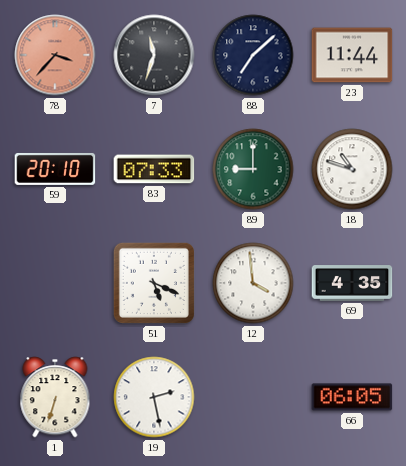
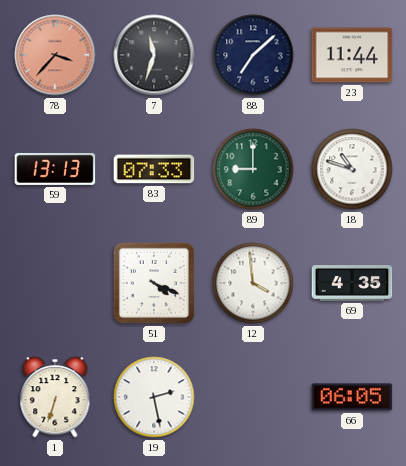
59: 20:10 -> 13:13
51: 5:19 -> 4:19
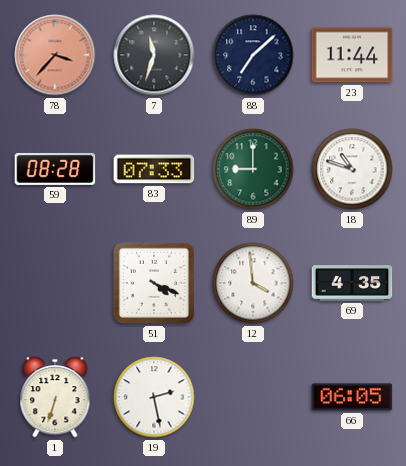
59: 13:13 -> 08:28
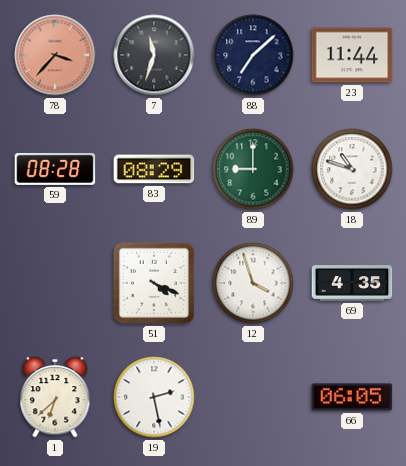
83: 07:33 -> 08:29
12: 3:59 -> 3:57
1: 6:33 -> 6:38
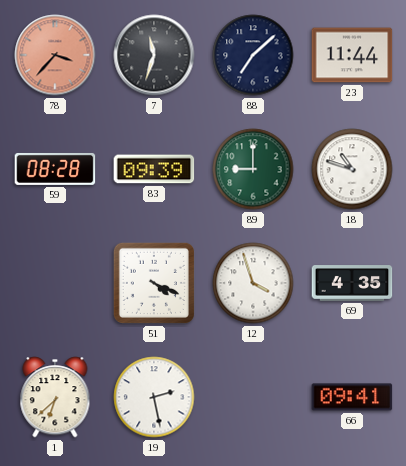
83: 08:29 -> 09:39
66: 06:05 -> 09:41
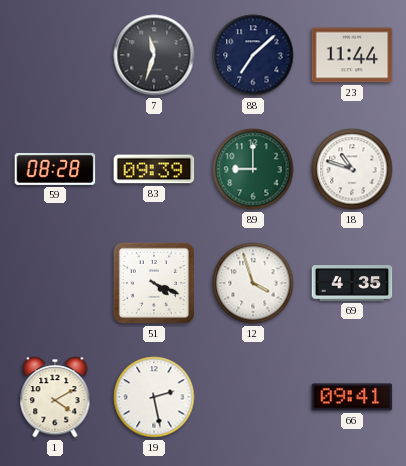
78: 3:37 -> none
1: 6:38 -> 4:10
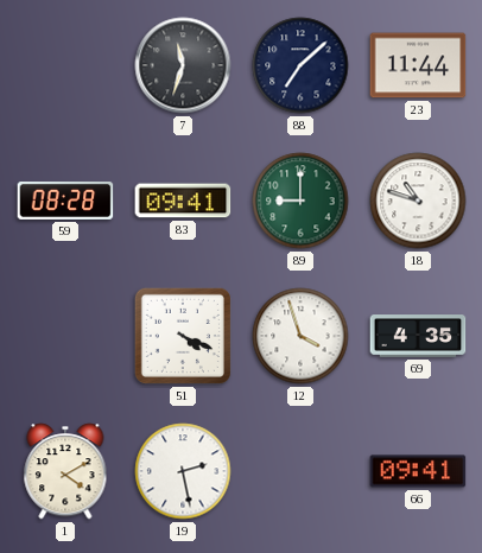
83: 09:39 -> 09:41
